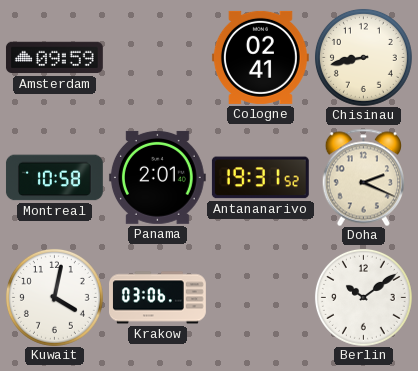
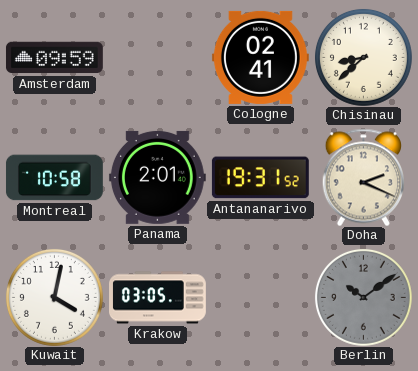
Chisinau: 8:43 -> 8:38
Krakow: 03:06 -> 03:05
Berlin dial: white -> grey
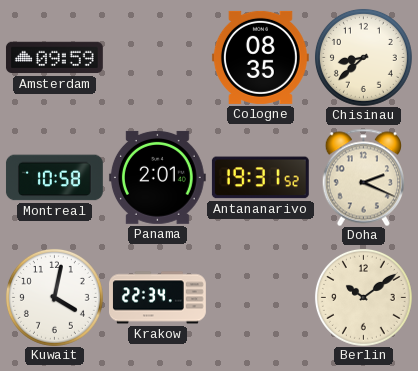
Cologne: 02:41 -> 08:35
Krakow: 03:05 -> 22:34
Berlin dial: grey -> cream
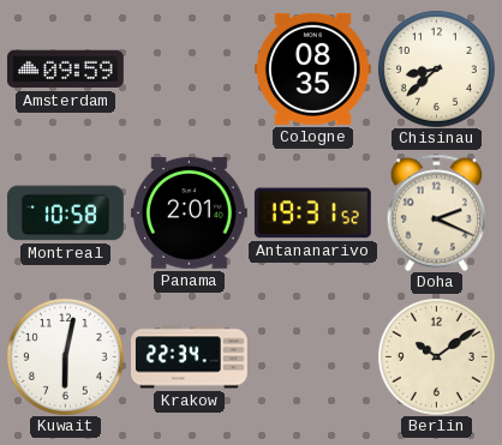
Kuwait: 4:02 -> 6:02
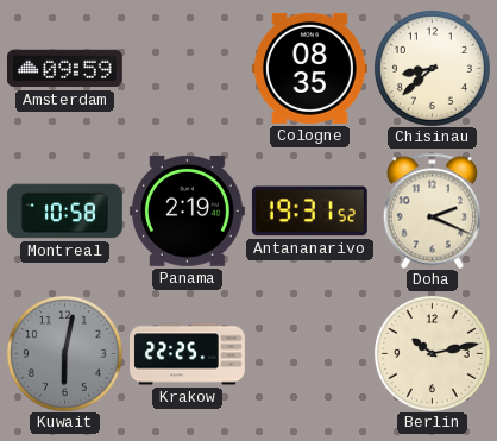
Panama: 2:01 -> 2:19
Kuwait dial: white -> grey
Krakow: 22:34 -> 22:25
Berlin: 10:09 -> 10:13
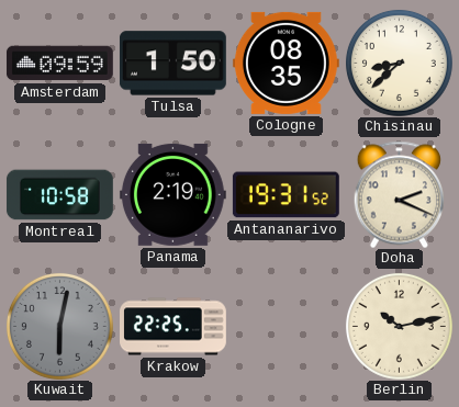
Tulsa: none -> 1:50
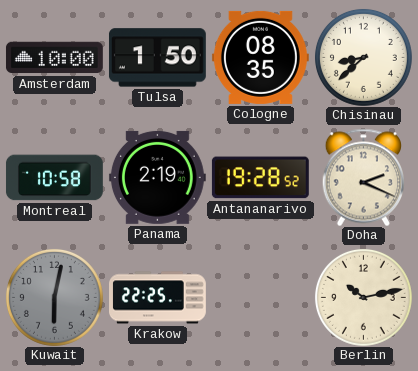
Amsterdam: 09:59 -> 10:00
Antananarivo: 19:31 -> 19:28
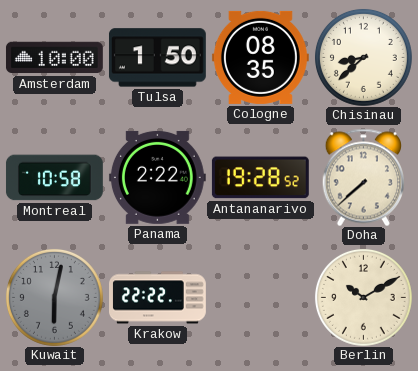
Panama: 2:19 -> 2:22
Doha: 2:19 -> 7:38
Krakow: 22:25 -> 22:22
Berlin: 10:13 -> 10:10
